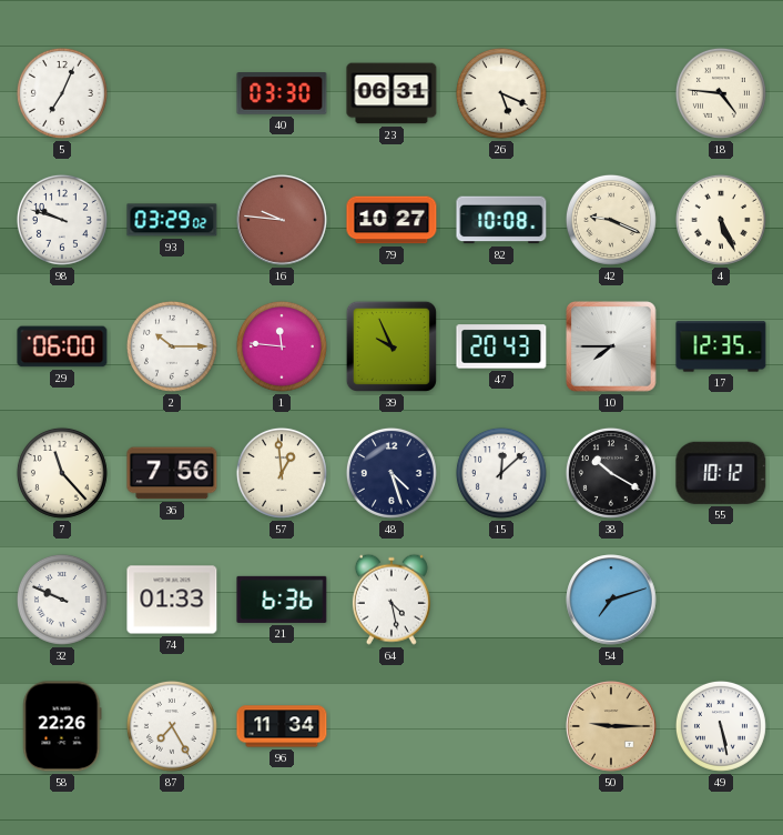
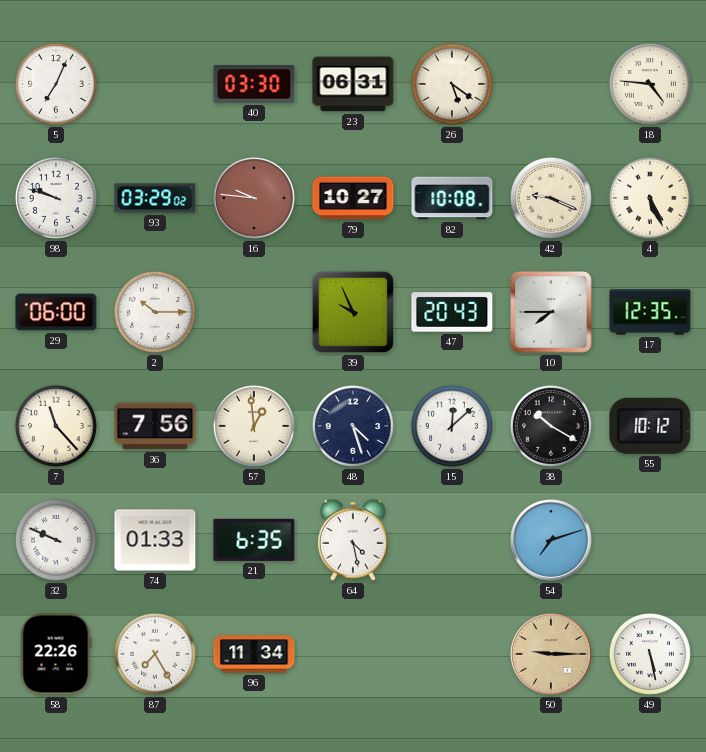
26: 5:19 -> 5:21
1: 11:46 -> none
21: 6:36 -> 6:35
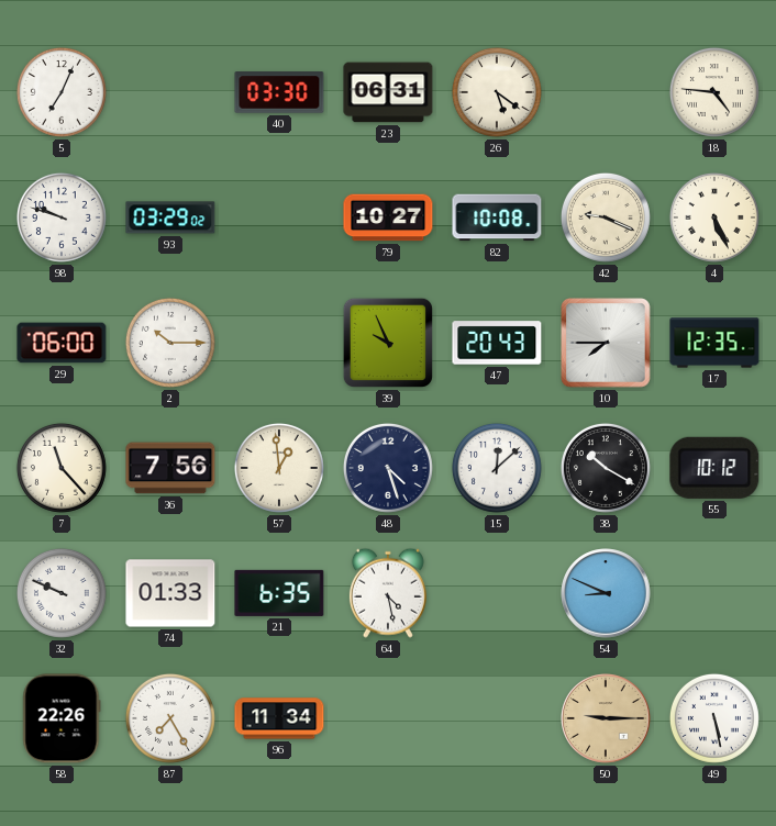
16: 9:46 -> none
54: 7:12 -> 8:49
